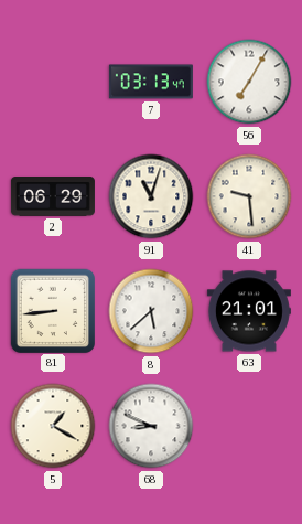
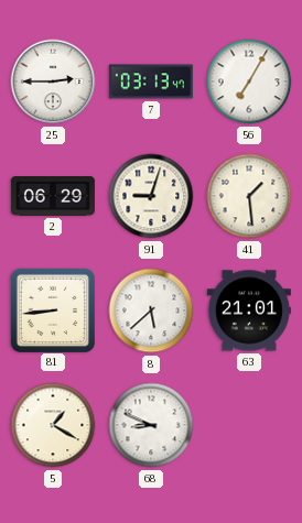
25: none -> 2:45
91: 11:03 -> 9:03
41: 9:29 -> 1:29
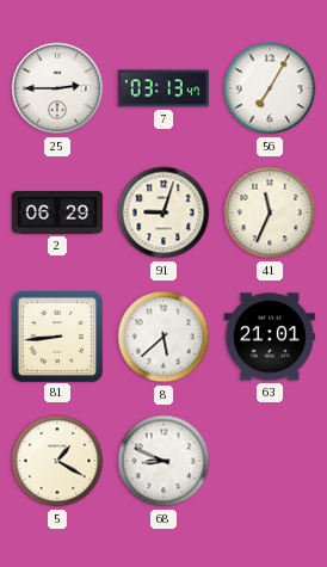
41: 1:29 -> 11:34
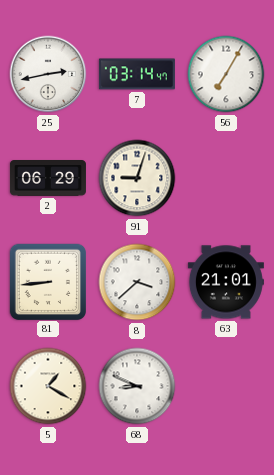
25: 2:45 -> 2:43
7: 03:13 -> 03:14
41: 11:34 -> none
8: 5:38 -> 3:38
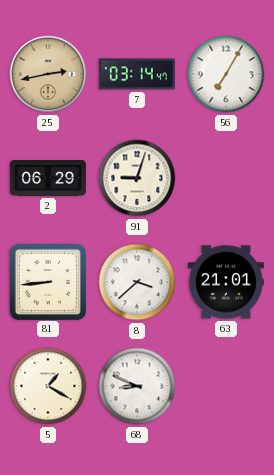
25 dial: white -> champagne
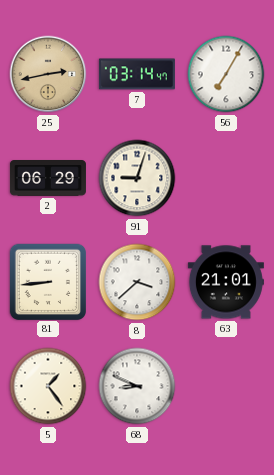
5: 1:20 -> 1:24
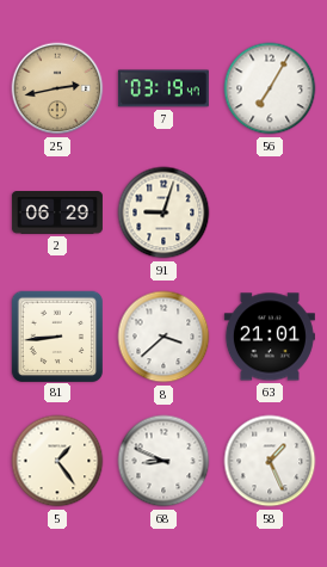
7: 03:14 -> 03:19
58: none -> 1:26
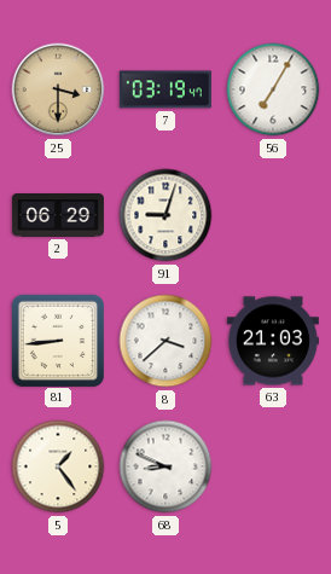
25: 2:43 -> 3:30
63: 21:01 -> 21:03
58: 1:26 -> none
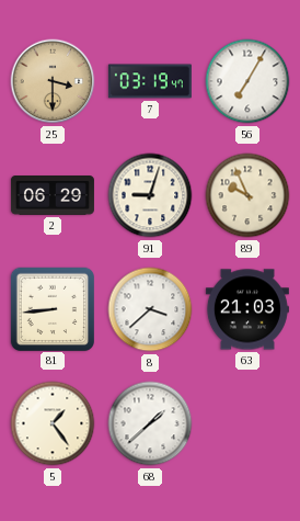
89: none -> 9:56
68: 8:49 -> 1:38
